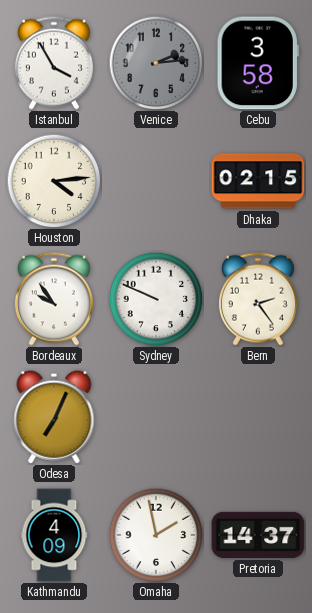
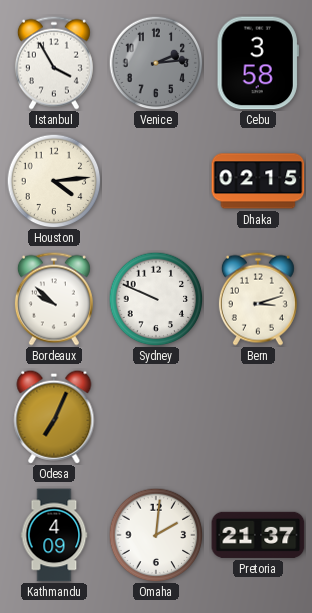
Bordeaux: 9:54 -> 9:52
Bern: 2:24 -> 3:12
Omaha: 1:58 -> 2:01
Pretoria: 14:37 -> 21:37
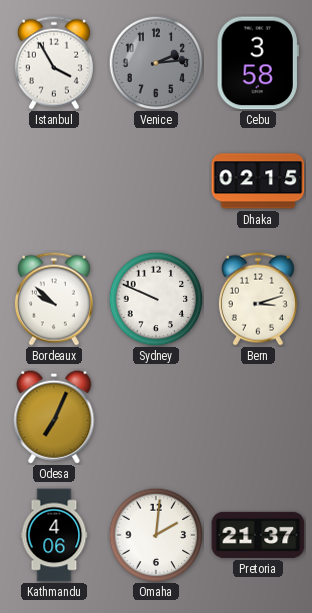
Houston: 4:14 -> none
Kathmandu: 4:09 -> 4:06
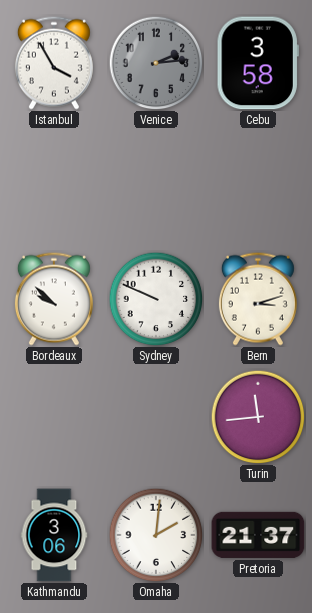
Dhaka: 02:15 -> none
Odesa: 7:04 -> none
Turin: none -> 11:44
Kathmandu: 4:06 -> 3:06
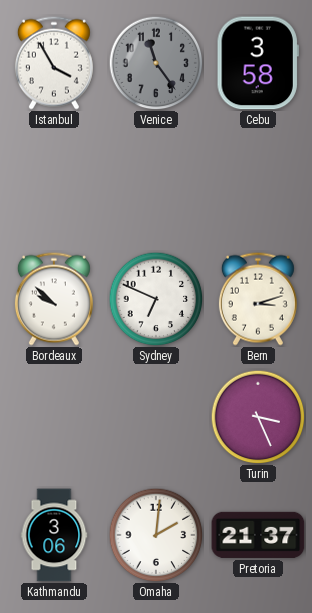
Venice: 2:14 -> 11:24
Sydney: 9:49 -> 6:49
Turin: 11:44 -> 3:26
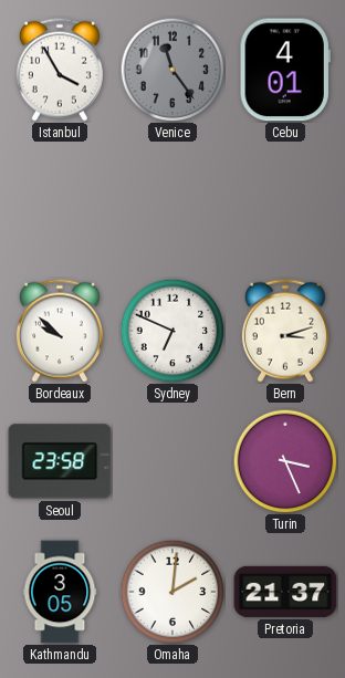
Cebu: 3:58 -> 4:01
Seoul: none -> 23:58
Kathmandu: 3:06 -> 3:05
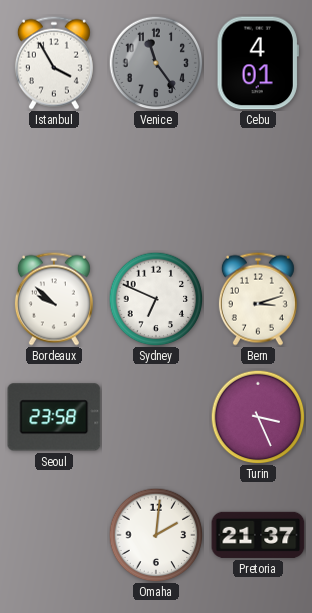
Kathmandu: 3:05 -> none
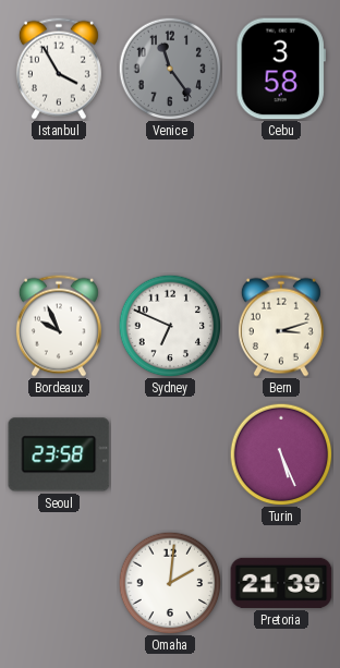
Cebu: 4:01 -> 3:58
Bordeaux: 9:52 -> 9:56
Turin: 3:26 -> 5:26
Pretoria: 21:37 -> 21:39
